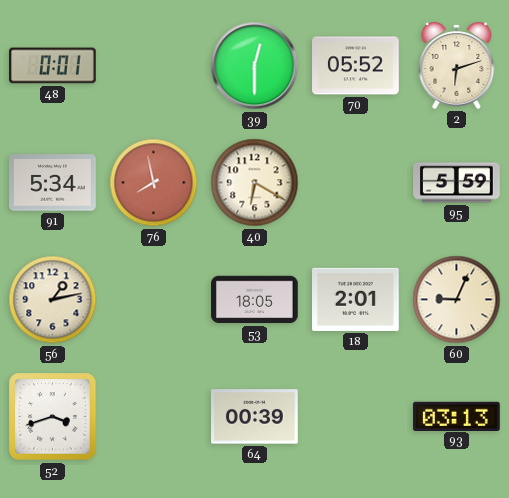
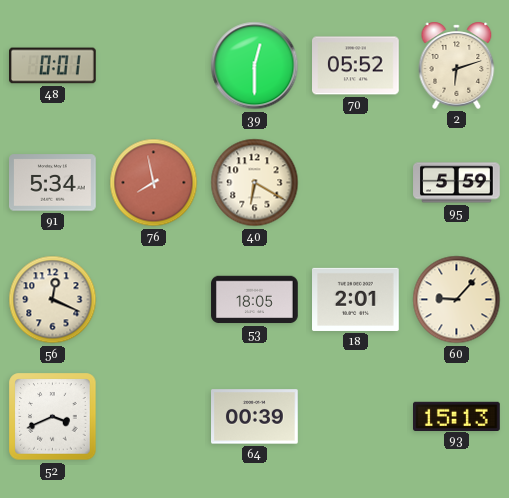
56: 1:13 -> 12:19
60: 9:04 -> 9:07
52: 3:42 -> 3:41
93: 03:13 -> 15:13
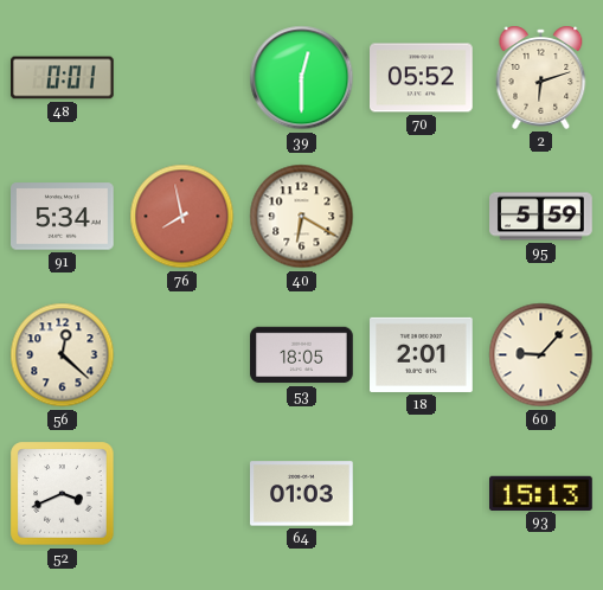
56: 12:19 -> 12:22
64: 00:39 -> 01:03
